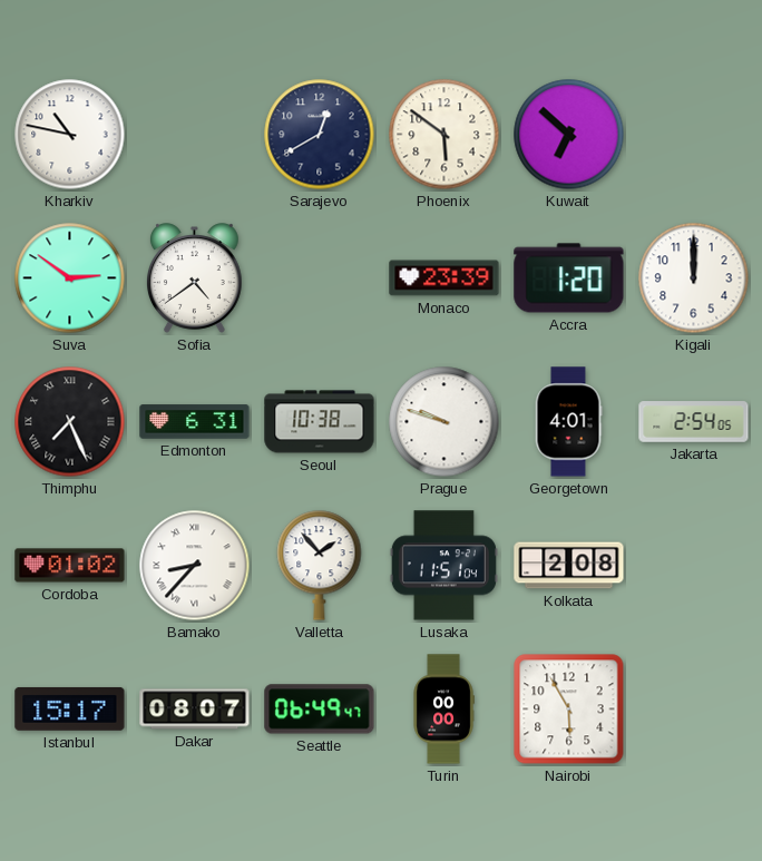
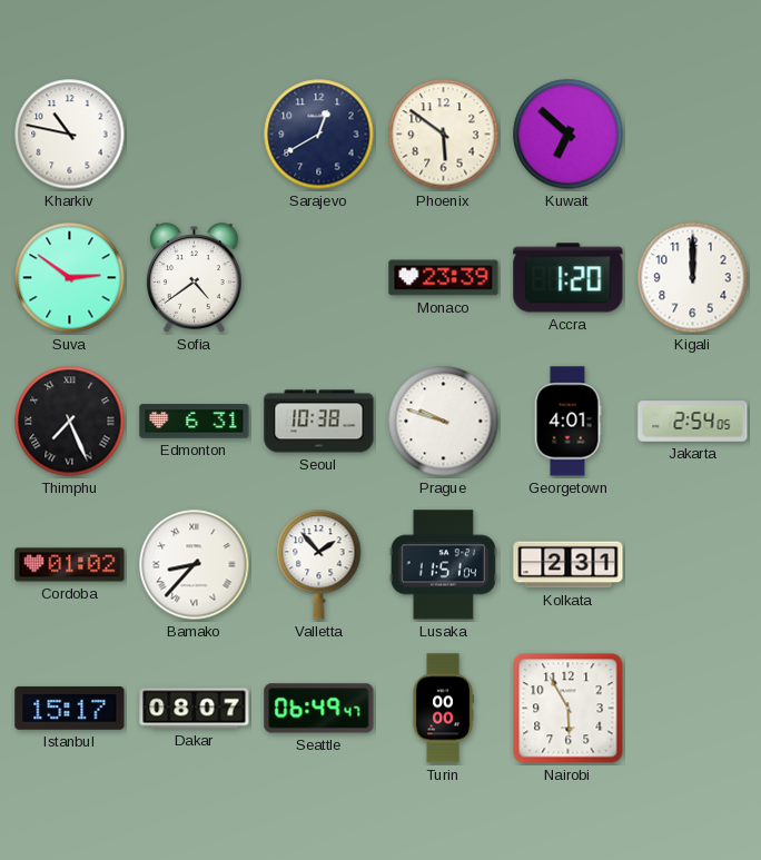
Kolkata: 2:08 -> 2:31
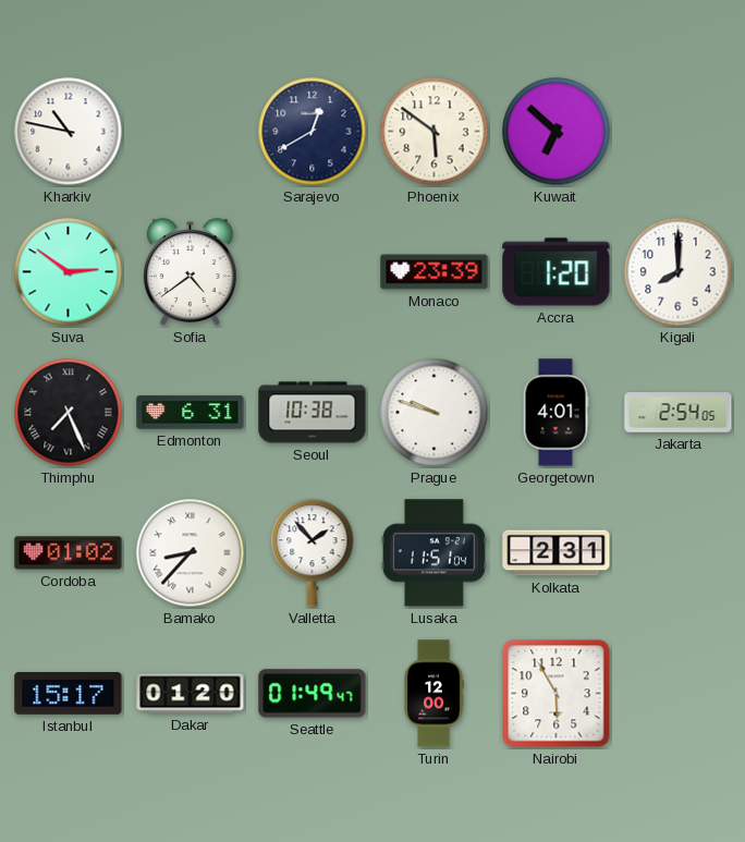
Kigali: 12:00 -> 8:00
Dakar: 08:07 -> 01:20
Seattle: 06:49 -> 01:49
Turin: 00:00 -> 12:00
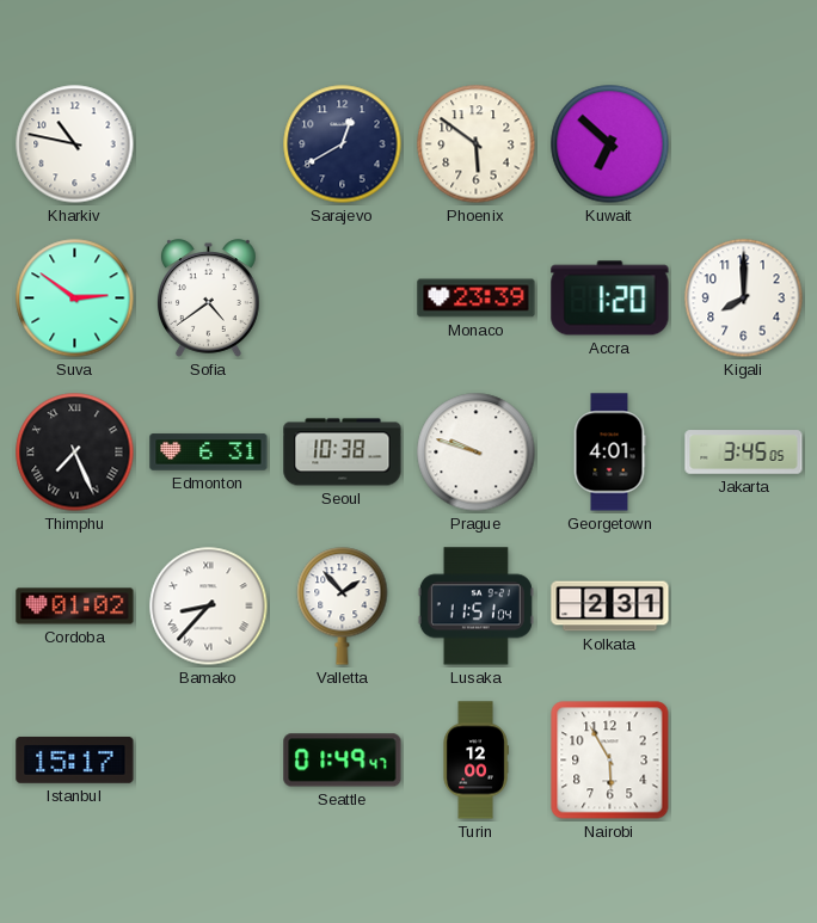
Jakarta: 2:54 -> 3:45
Dakar: 01:20 -> none
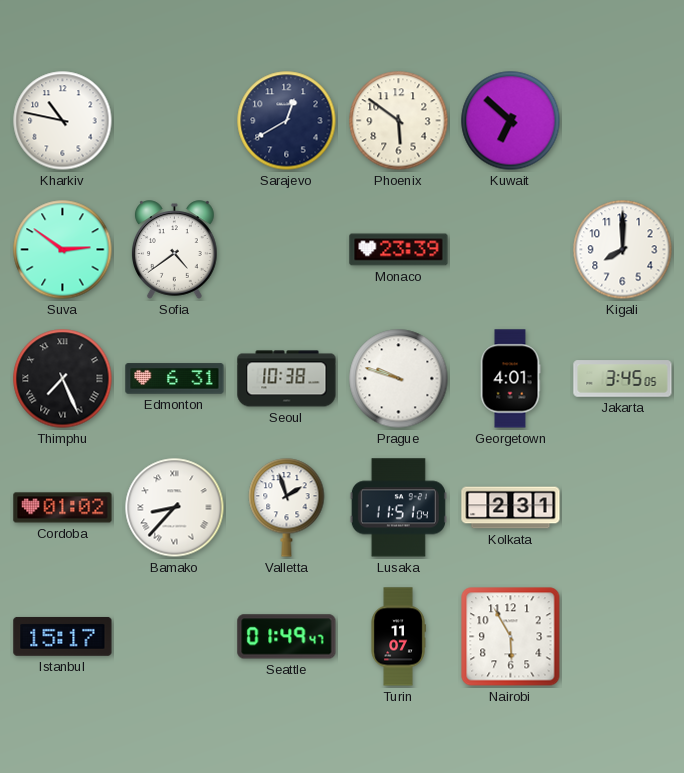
Accra: 1:20 -> none
Valletta: 1:53 -> 1:57
Turin: 12:00 -> 11:07
